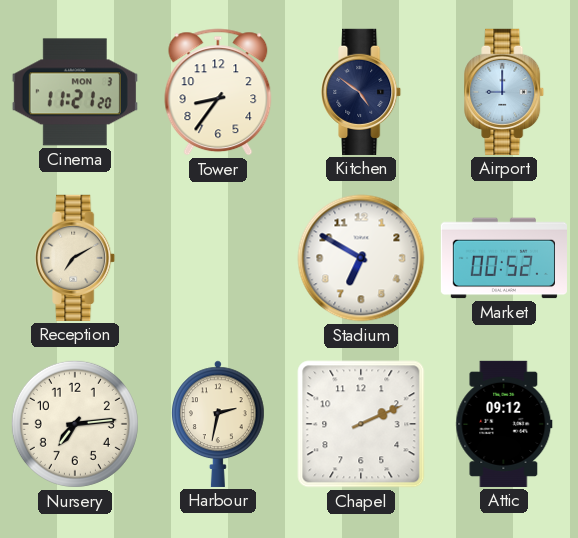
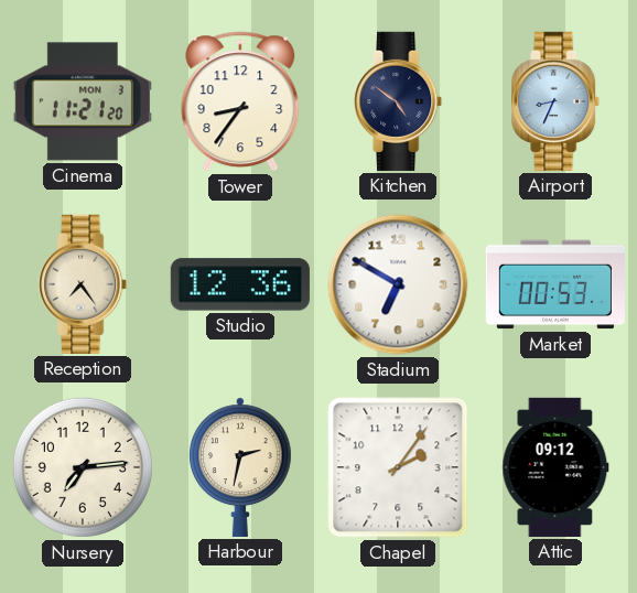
Airport: 9:00 -> 8:34
Reception: 7:10 -> 7:24
Studio: none -> 12:36
Market: 00:52 -> 00:53
Chapel: 2:11 -> 2:06
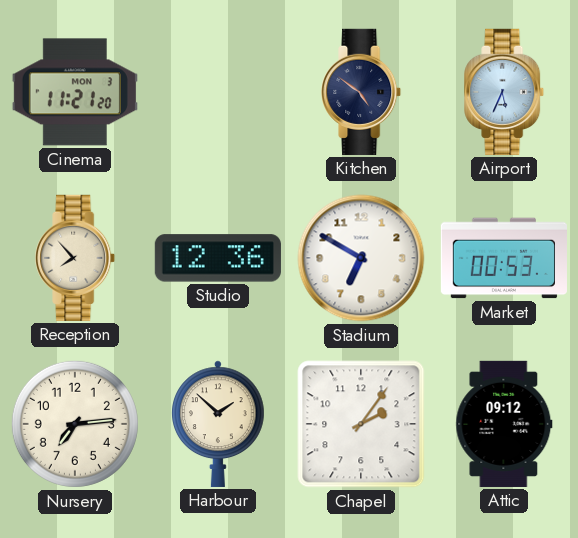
Tower: 8:36 -> none
Airport: 8:34 -> 5:34
Reception: 7:24 -> 7:53
Harbour: 2:32 -> 1:52
